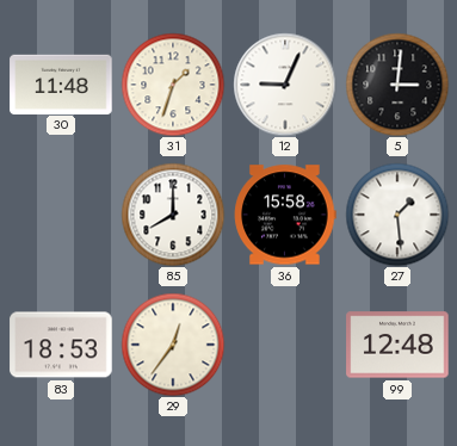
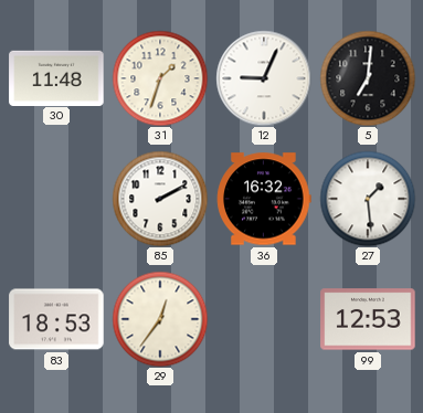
5: 3:01 -> 7:01
85: 8:00 -> 2:10
36: 15:58 -> 16:32
99: 12:48 -> 12:53
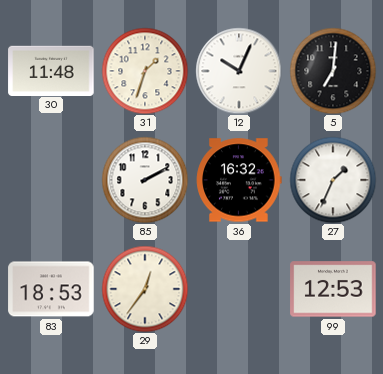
12: 9:04 -> 10:04
27: 1:29 -> 1:34
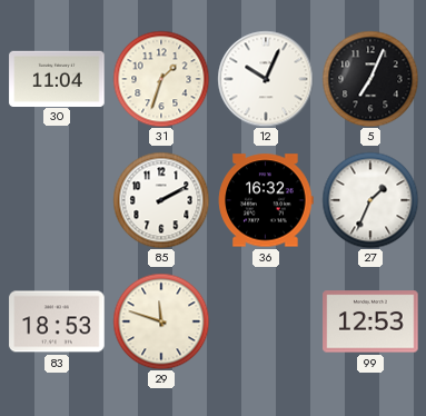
30: 11:48 -> 11:04
5: 7:01 -> 7:04
29: 12:36 -> 11:48
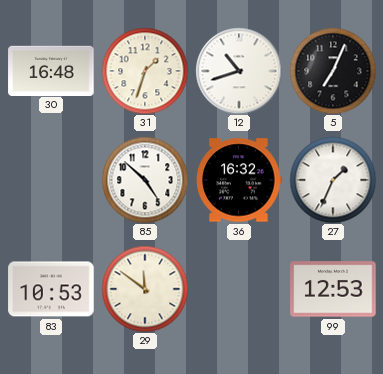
30: 11:04 -> 16:48
12: 10:04 -> 10:42
85: 2:10 -> 4:52
83: 18:53 -> 10:53
29: 11:48 -> 11:51
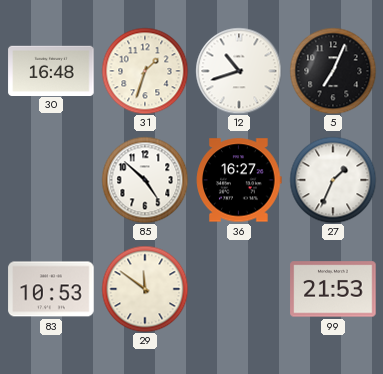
36: 16:32 -> 16:27
99: 12:53 -> 21:53
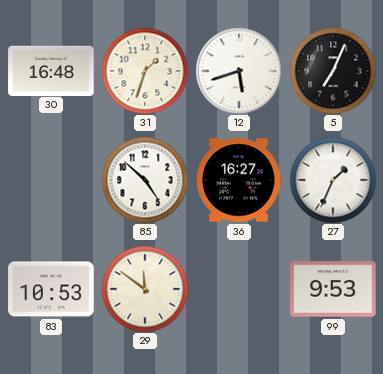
12: 10:42 -> 5:42
99: 21:53 -> 9:53
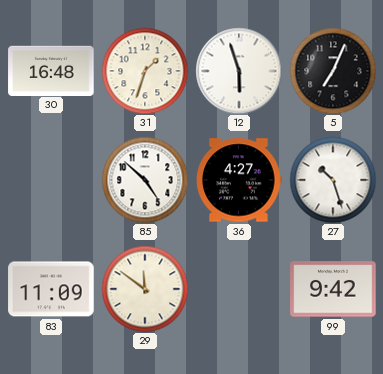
12: 5:42 -> 5:57
36: 16:27 -> 4:27
27: 1:34 -> 10:27
83: 10:53 -> 11:09
99: 9:53 -> 9:42
